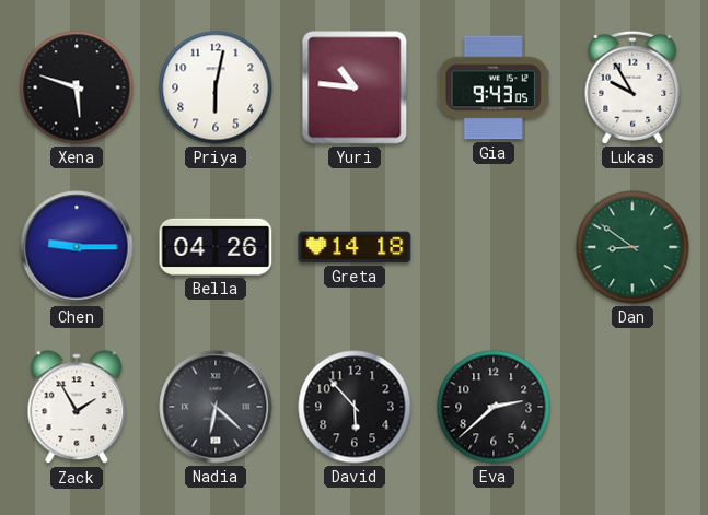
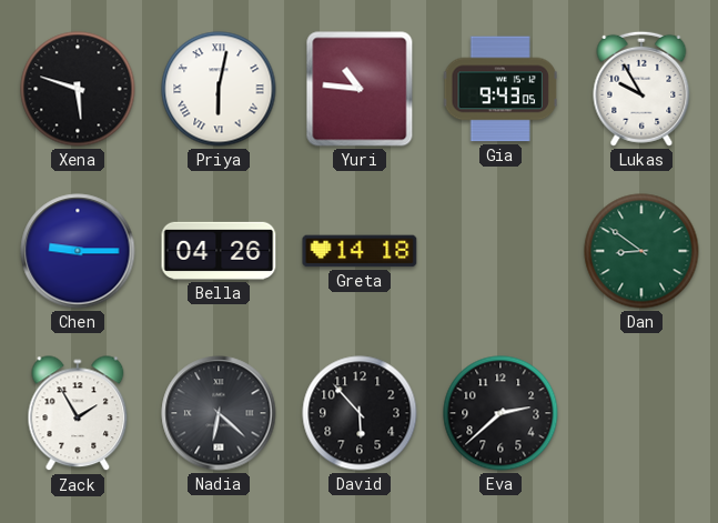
Priya numerals: Arabic -> Roman
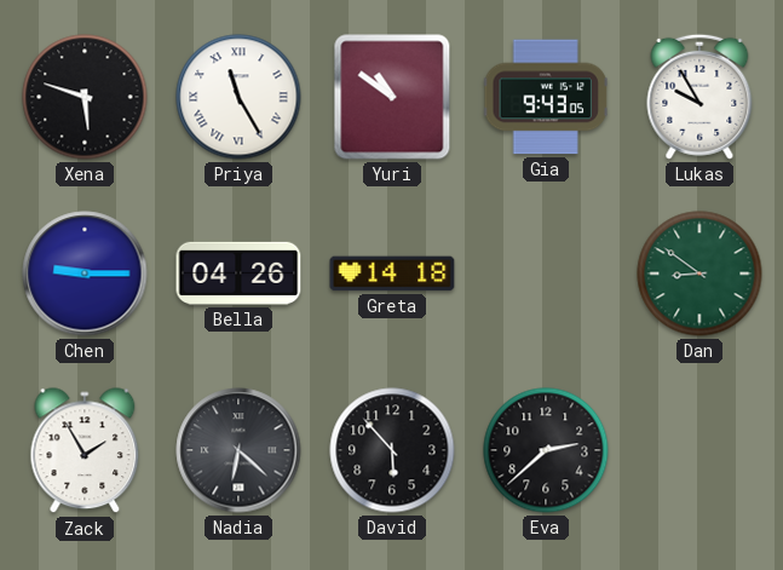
Priya: 6:02 -> 11:25
Yuri: 10:46 -> 10:51
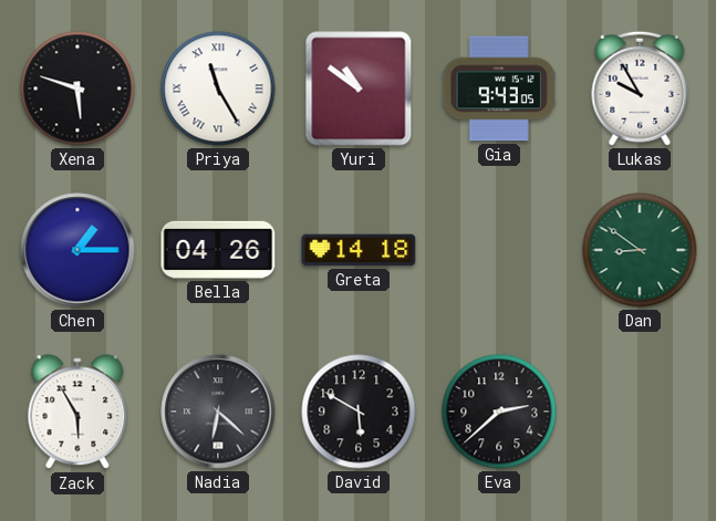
Chen: 9:15 -> 1:15
Zack: 1:55 -> 5:55
David: 5:53 -> 5:50
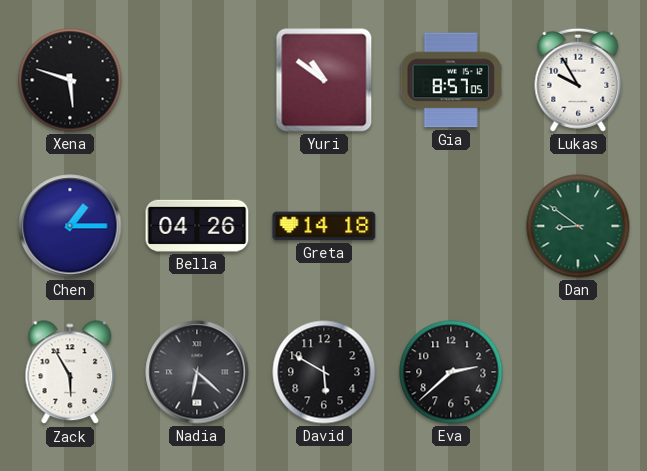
Priya: 11:25 -> none
Gia: 9:43 -> 8:57
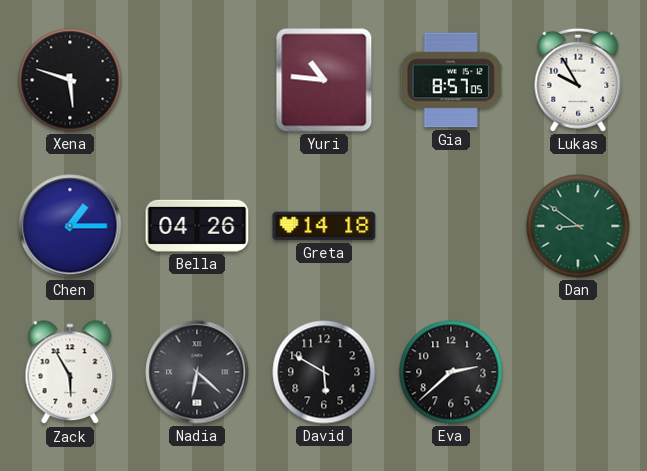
Yuri: 10:51 -> 10:46
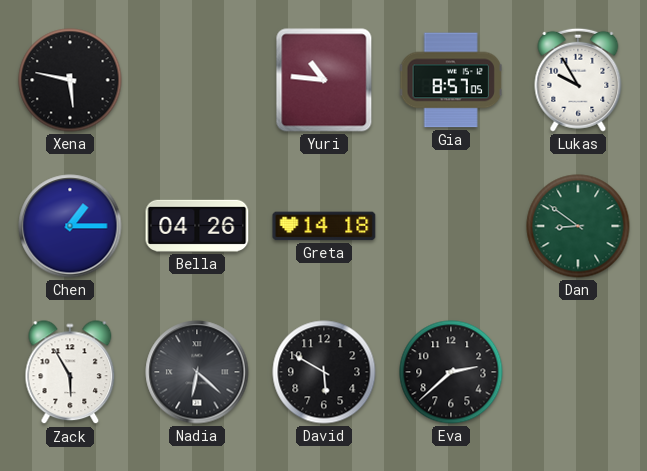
Xena: 5:48 -> 5:47
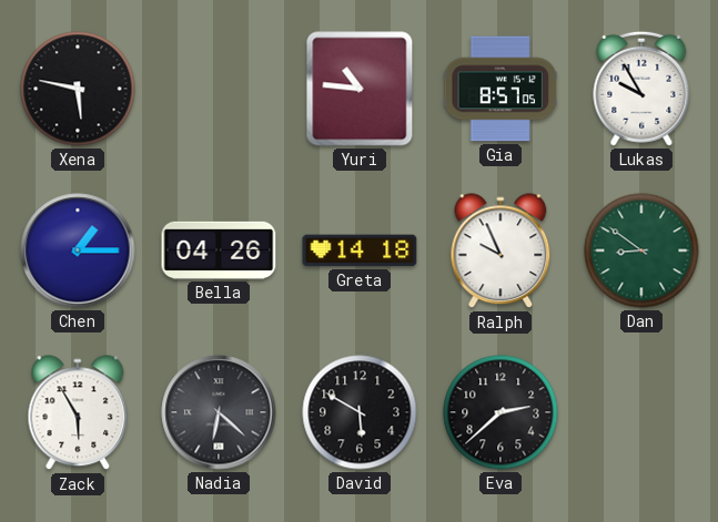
Ralph: none -> 9:56
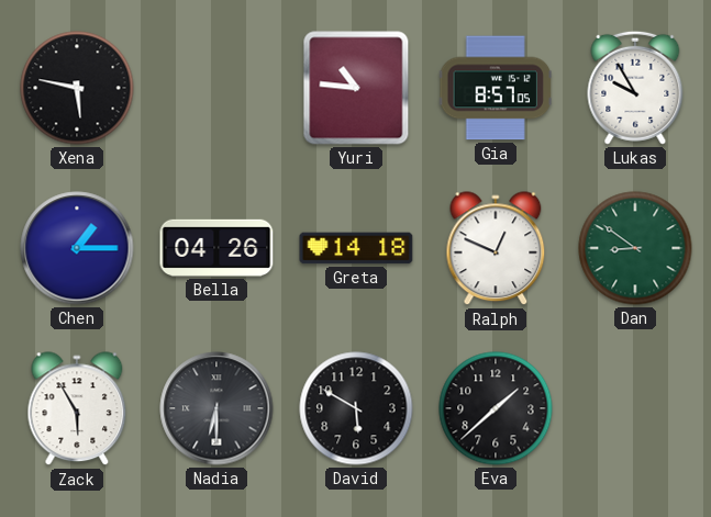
Ralph: 9:56 -> 12:49
Nadia: 6:22 -> 6:30
Eva: 2:38 -> 1:38
